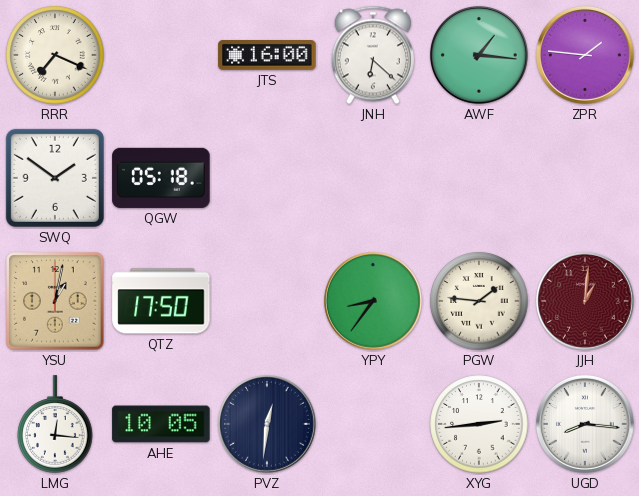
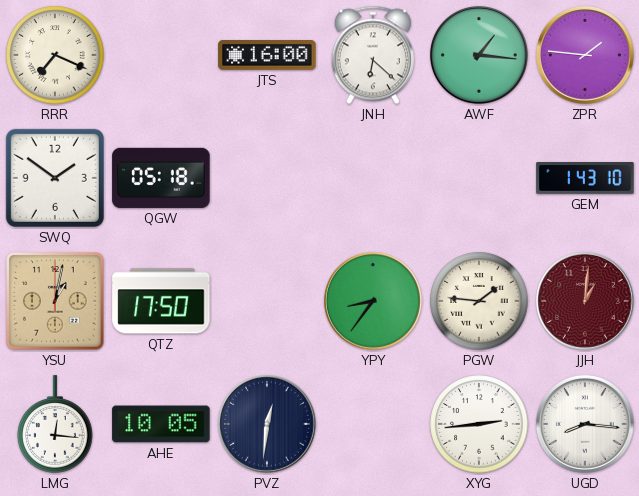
GEM: none -> 1:43
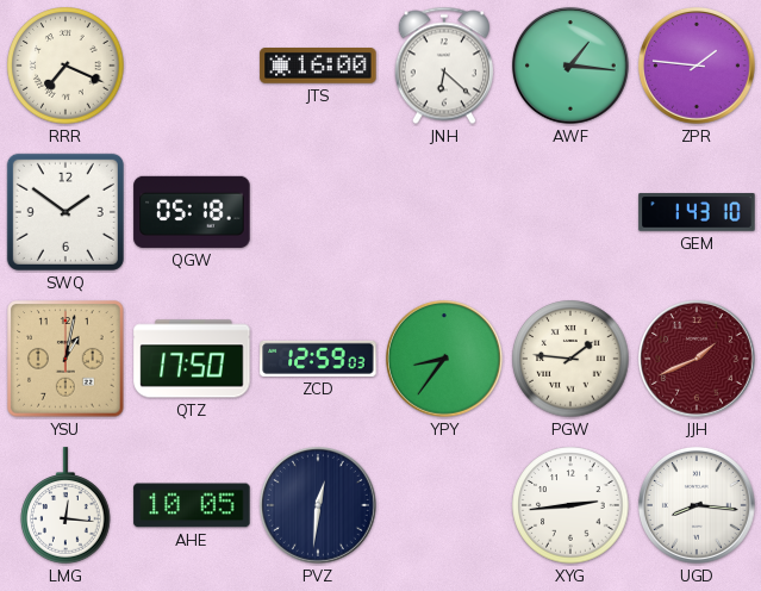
ZCD: none -> 12:59
JJH: 1:01 -> 1:41
